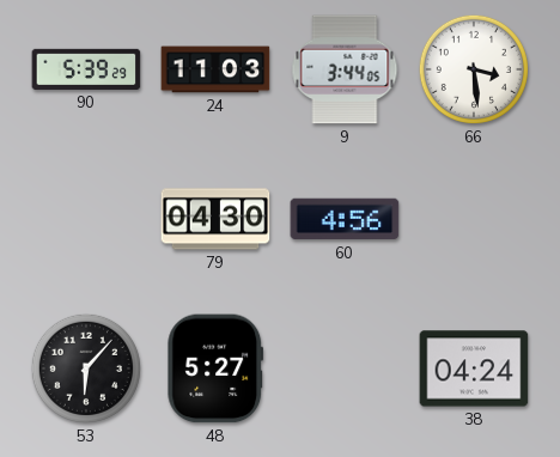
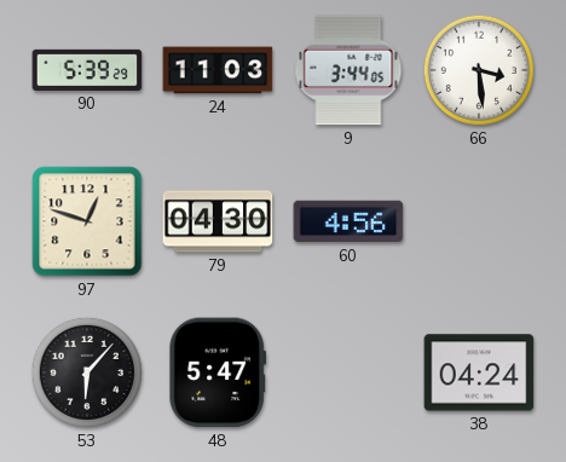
97: none -> 12:48
48: 5:27 -> 5:47
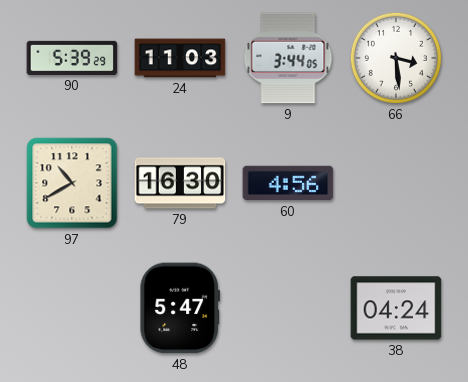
97: 12:48 -> 10:40
79: 04:30 -> 16:30
53: 6:07 -> none
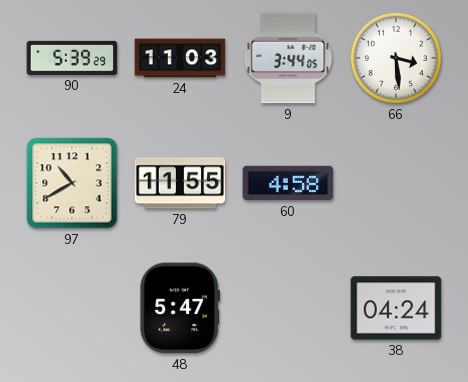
79: 16:30 -> 11:55
60: 4:56 -> 4:58
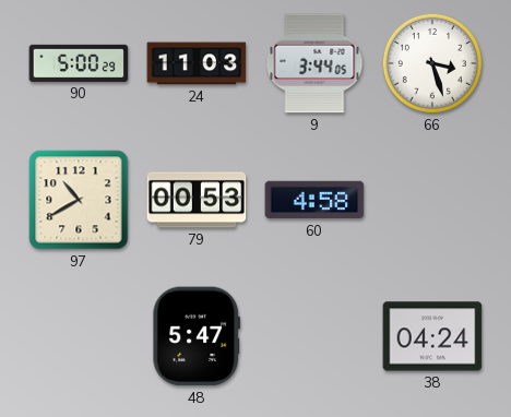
90: 5:39 -> 5:00
66: 3:29 -> 3:27
79: 11:55 -> 00:53
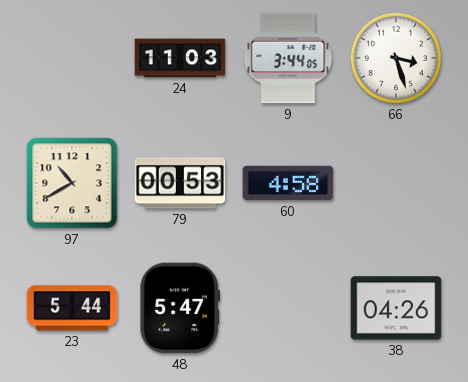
90: 5:00 -> none
23: none -> 5:44
38: 04:24 -> 04:26
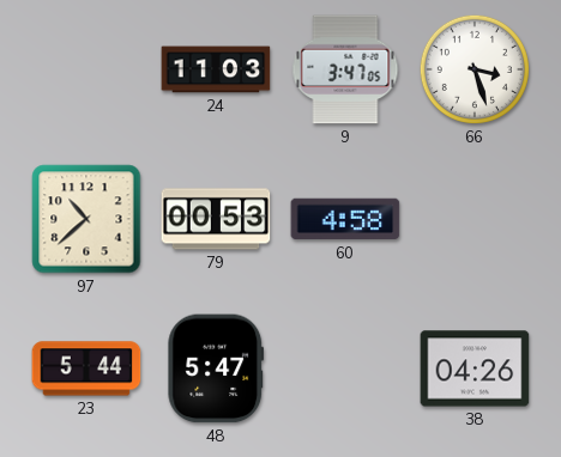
9: 3:44 -> 3:47
97: 10:40 -> 10:38
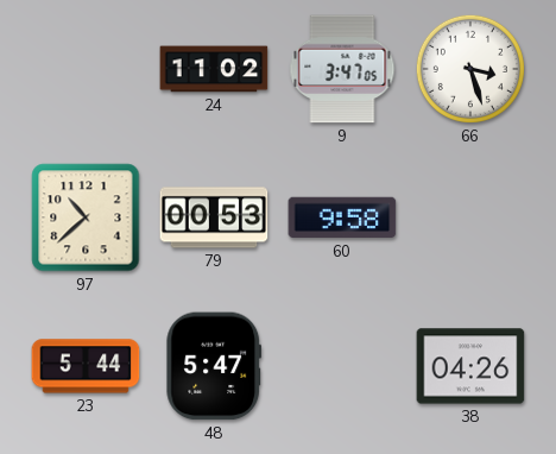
24: 11:03 -> 11:02
60: 4:58 -> 9:58
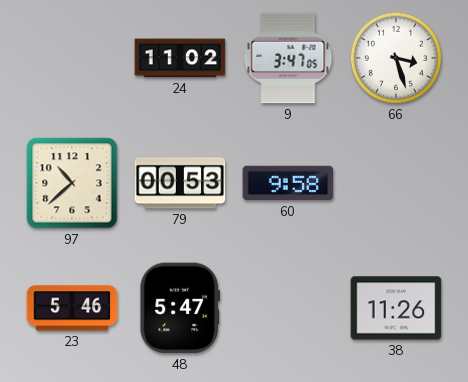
23: 5:44 -> 5:46
38: 04:26 -> 11:26
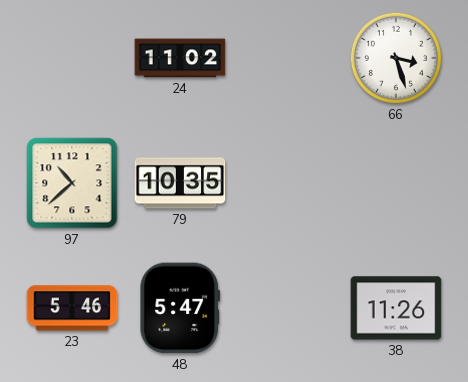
9: 3:47 -> none
79: 00:53 -> 10:35
60: 9:58 -> none
